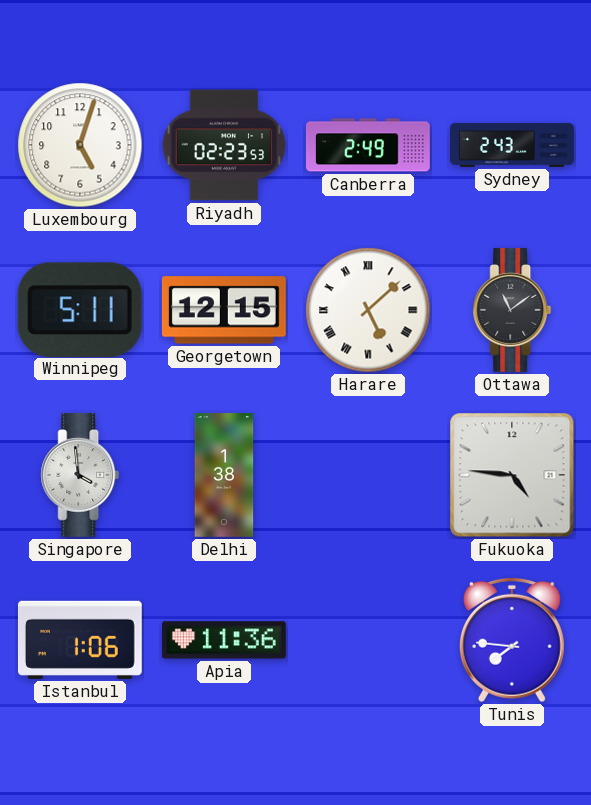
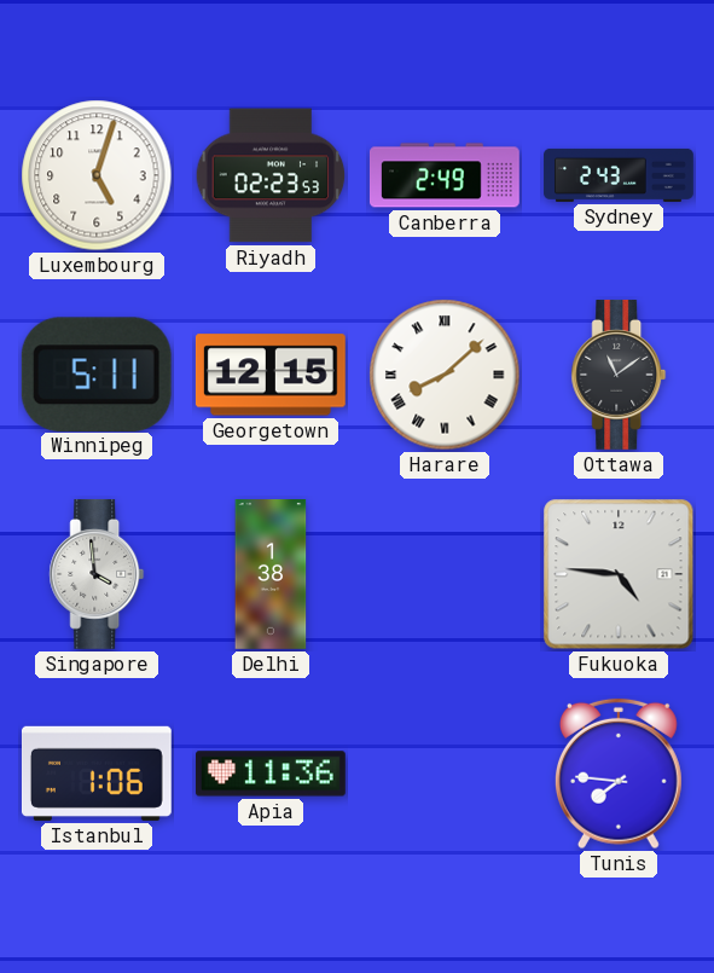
Harare: 5:08 -> 8:08
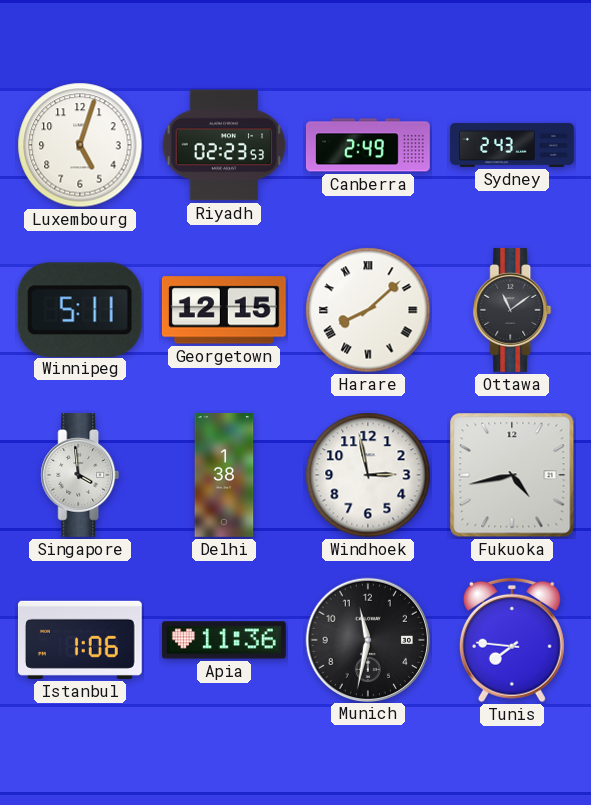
Windhoek: none -> 2:58
Fukuoka: 4:46 -> 4:43
Munich: none -> 11:32
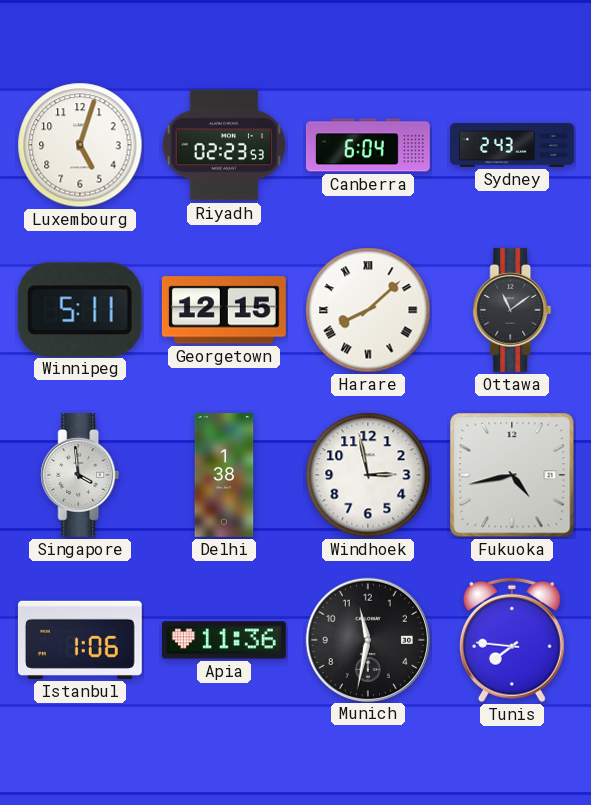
Canberra: 2:49 -> 6:04
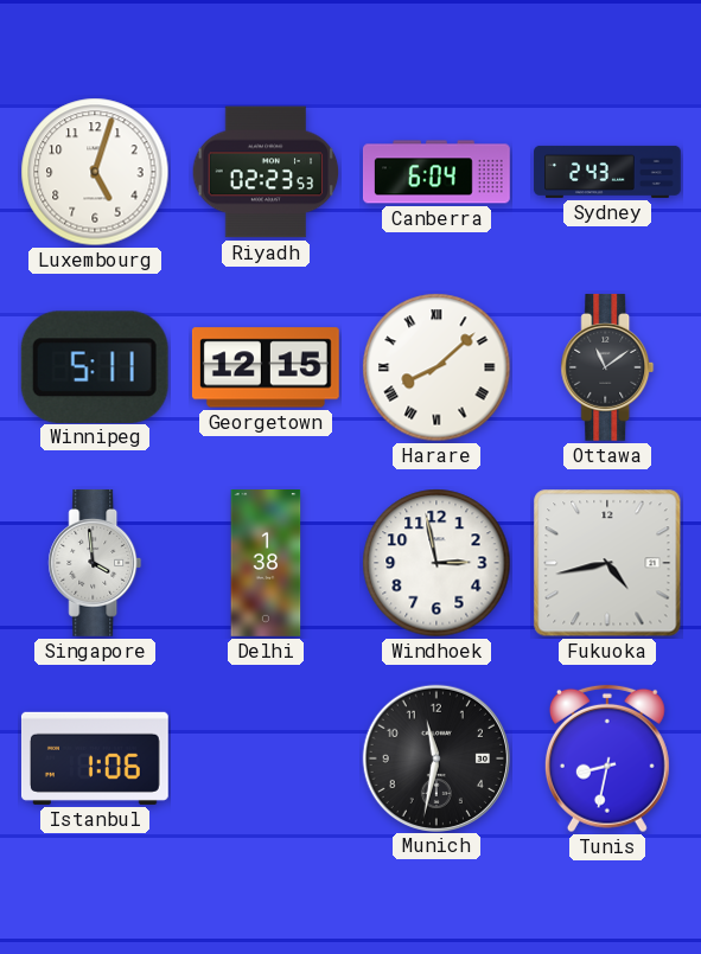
Apia: 11:36 -> none
Tunis: 7:46 -> 8:32
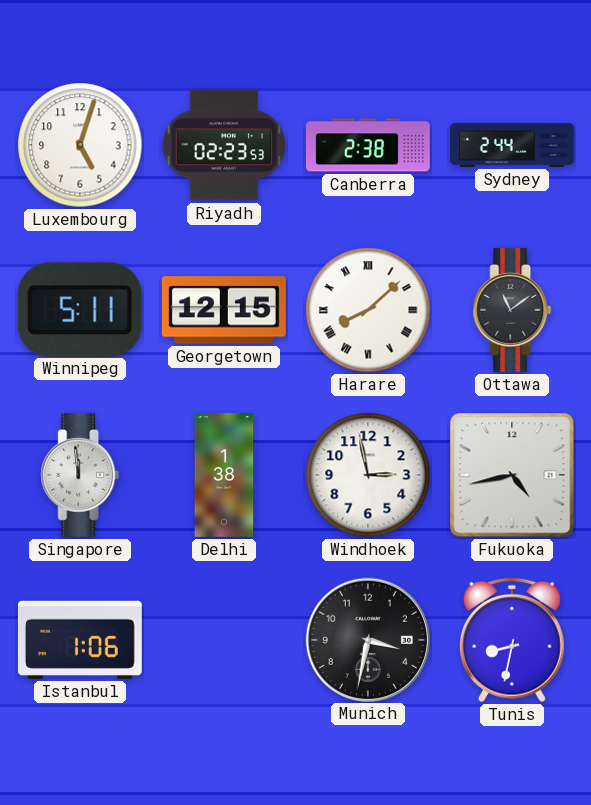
Canberra: 6:04 -> 2:38
Sydney: 2:43 -> 2:44
Singapore: 3:59 -> 11:59
Munich: 11:32 -> 3:32
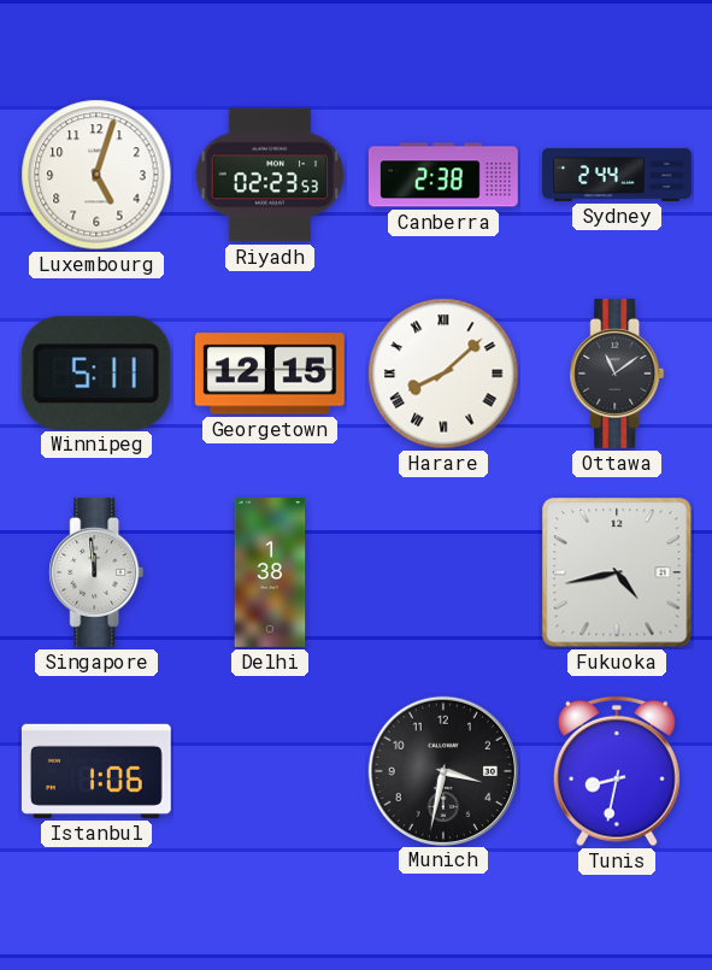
Windhoek: 2:58 -> none
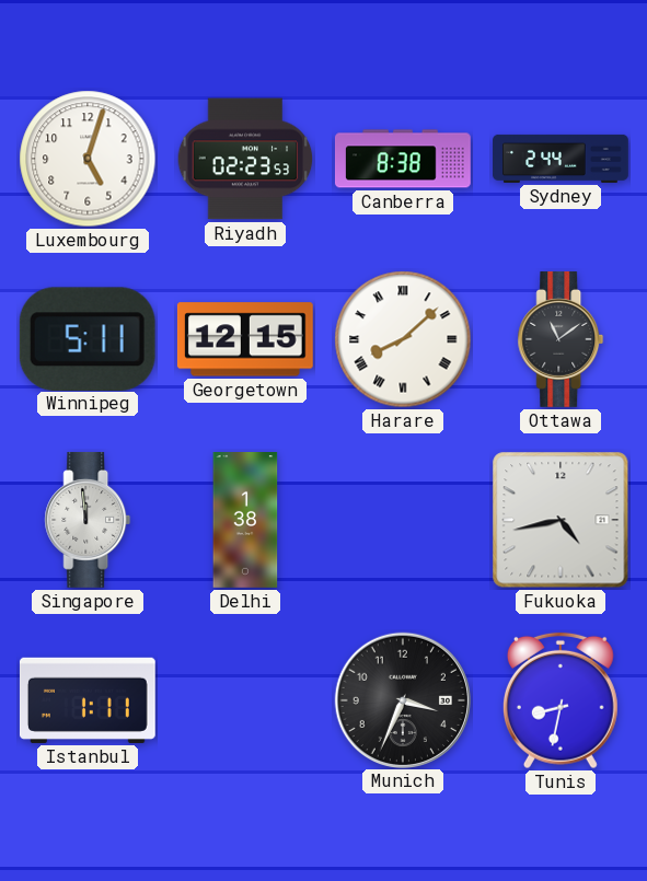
Canberra: 2:38 -> 8:38
Istanbul: 1:06 -> 1:11
Munich: 3:32 -> 3:34
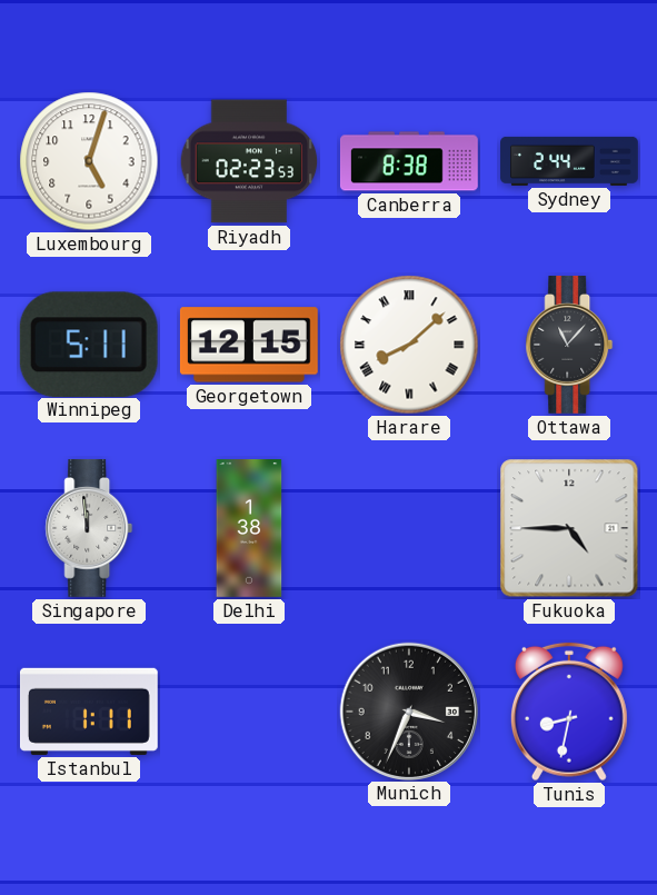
Ottawa: 11:09 -> 11:07
Fukuoka: 4:43 -> 4:45
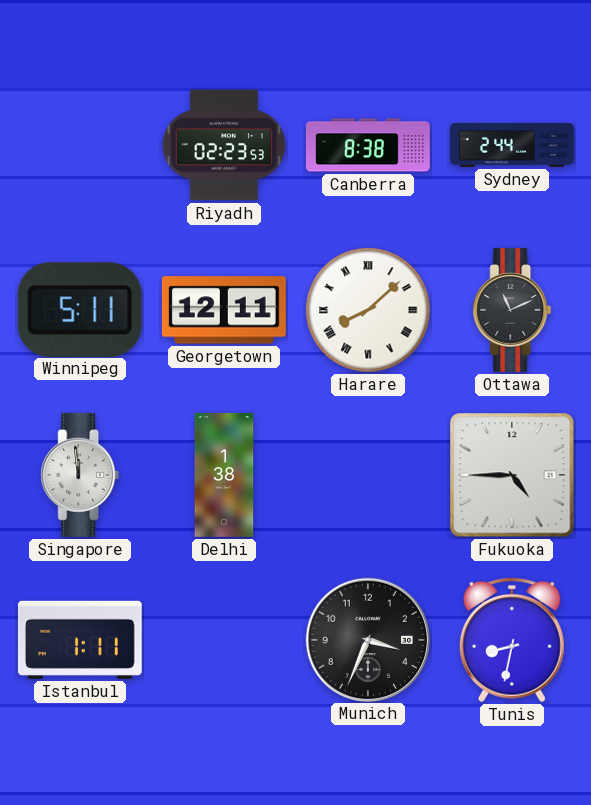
Luxembourg: 5:03 -> none
Georgetown: 12:15 -> 12:11
Ottawa: 11:07 -> 11:11
